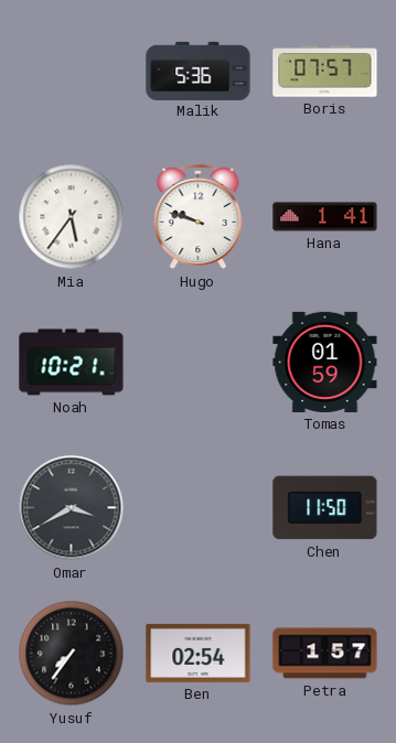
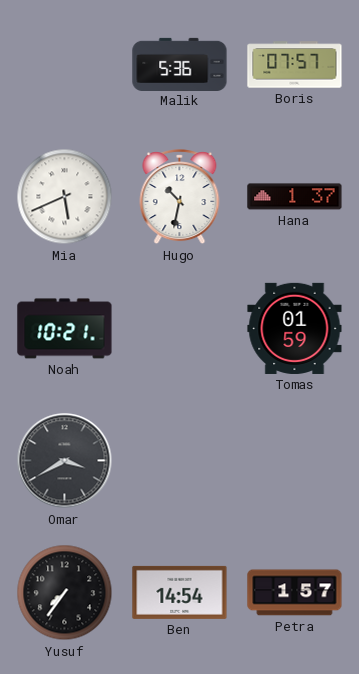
Mia: 5:36 -> 5:41
Hugo: 9:48 -> 10:32
Hana: 1:41 -> 1:37
Chen: 11:50 -> none
Ben: 02:54 -> 14:54
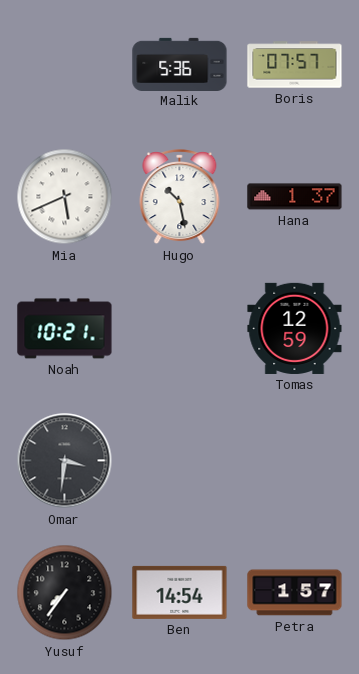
Hugo: 10:32 -> 10:28
Tomas: 01:59 -> 12:59
Omar: 3:40 -> 3:31
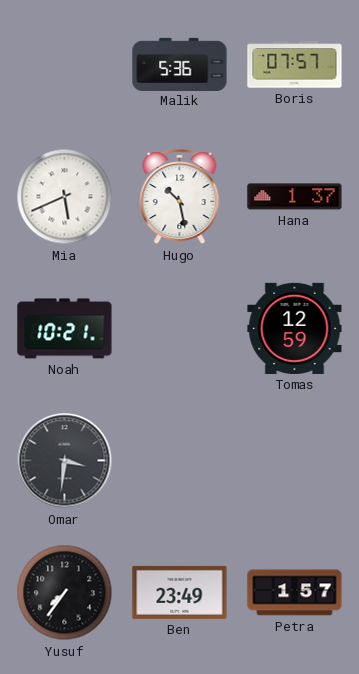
Ben: 14:54 -> 23:49
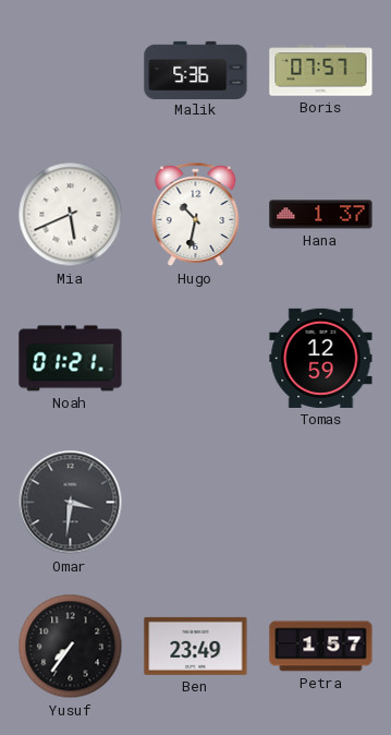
Hugo: 10:28 -> 10:32
Noah: 10:21 -> 01:21
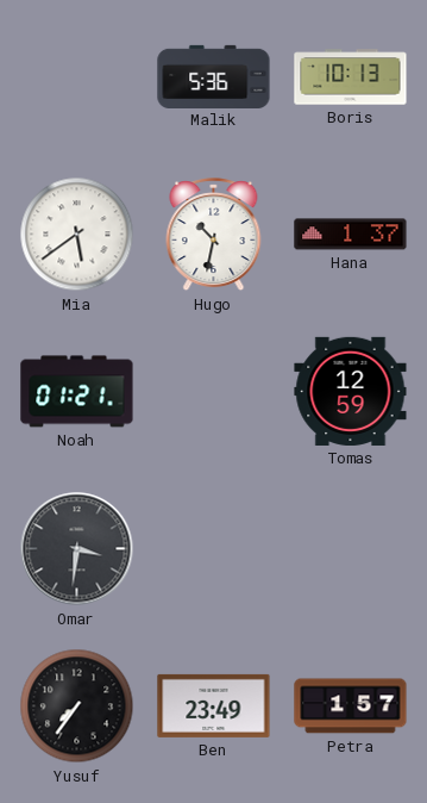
Boris: 07:57 -> 10:13
Mia: 5:41 -> 5:39
